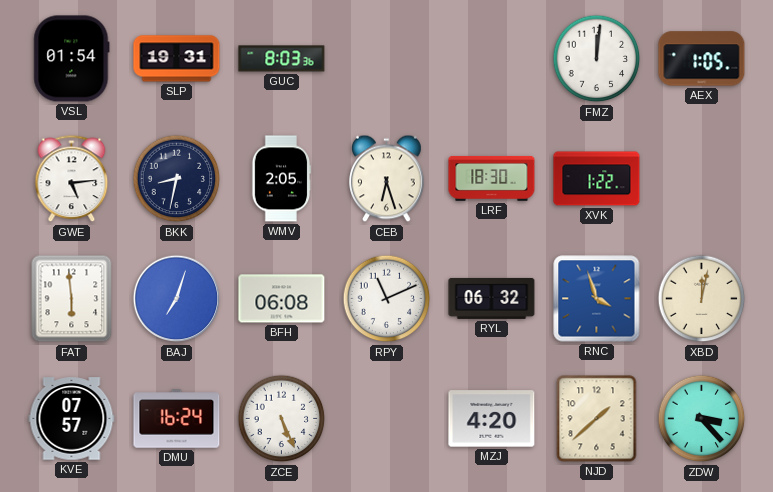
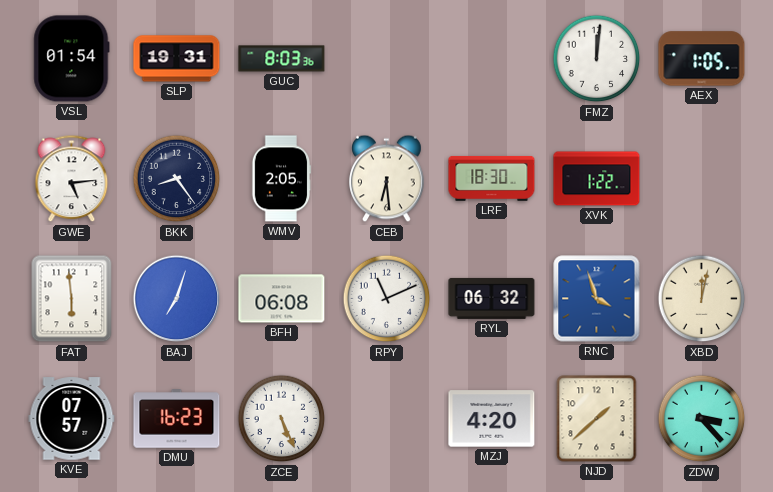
BKK: 8:32 -> 8:24
CEB: 6:27 -> 6:29
DMU: 16:24 -> 16:23
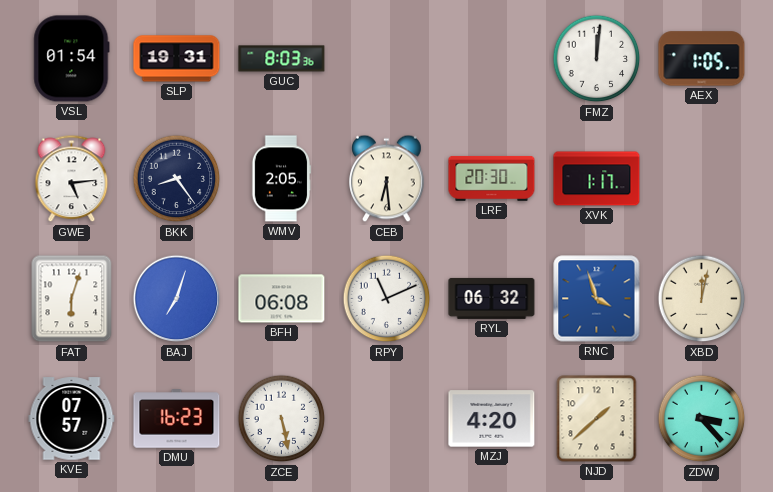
LRF: 18:30 -> 20:30
XVK: 1:22 -> 1:17
FAT: 5:59 -> 6:03
ZCE: 5:26 -> 5:28
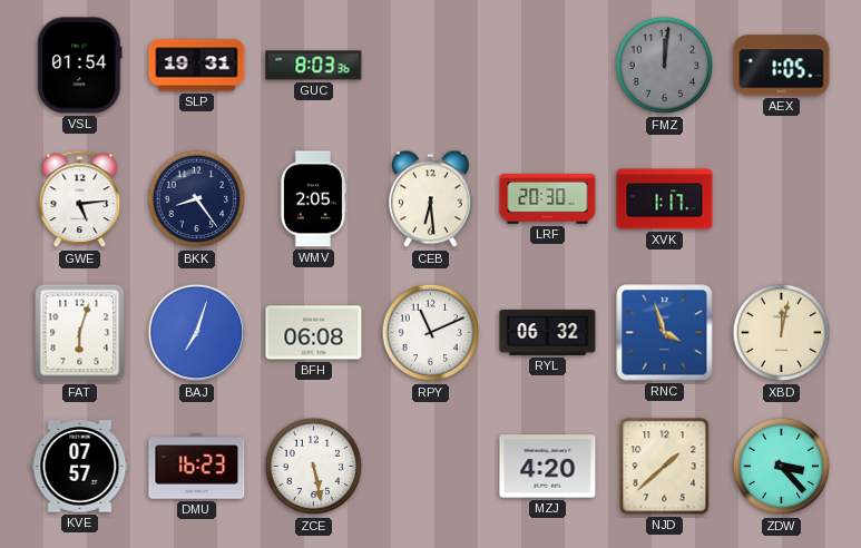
FMZ dial: white -> grey
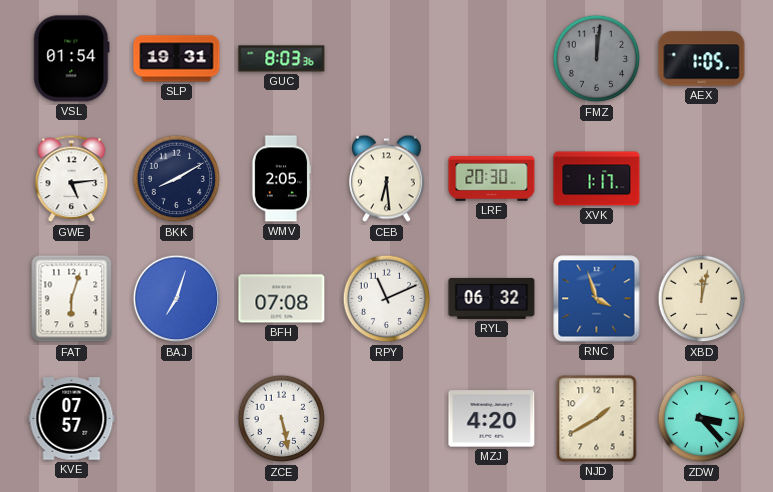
BKK: 8:24 -> 8:10
BFH: 06:08 -> 07:08
DMU: 16:23 -> none
NJD: 1:38 -> 1:40
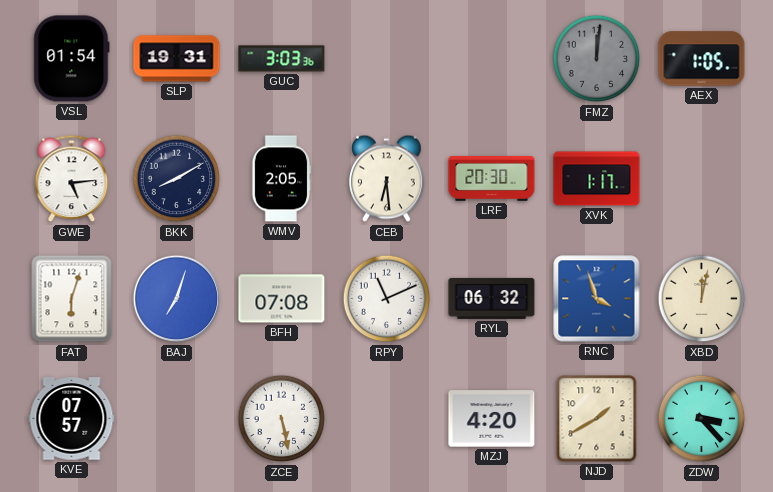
GUC: 8:03 -> 3:03
